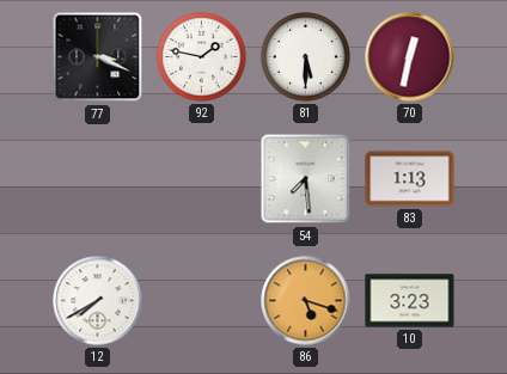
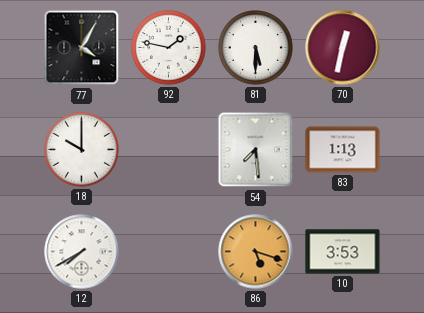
77: 3:19 -> 4:05
18: none -> 10:00
10: 3:23 -> 3:53
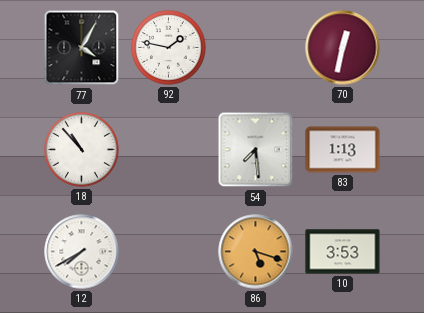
81: 5:30 -> none
18: 10:00 -> 10:53
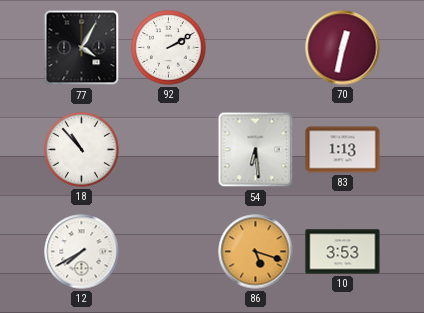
92: 1:47 -> 2:10
54: 7:29 -> 6:29
